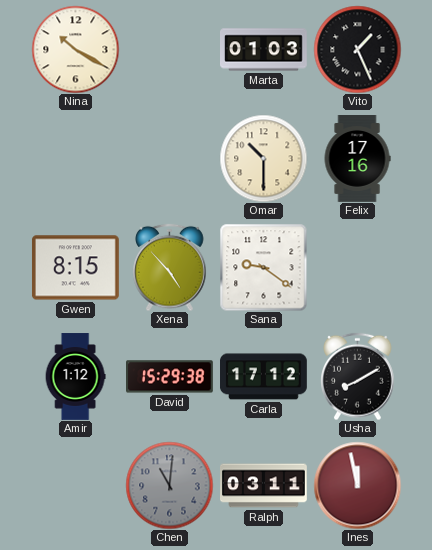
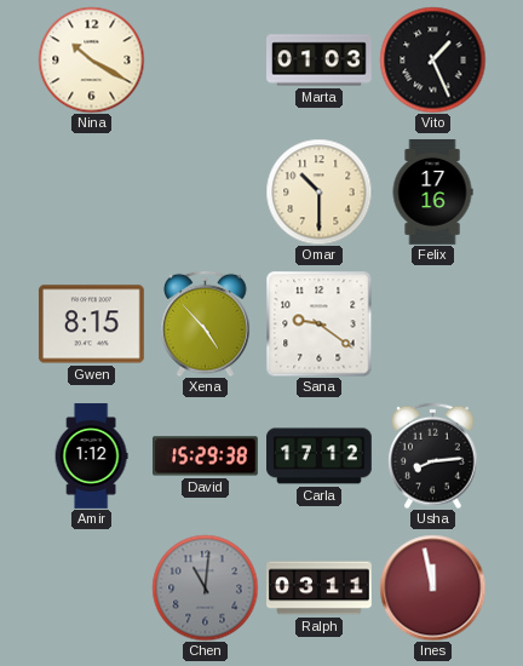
Usha: 8:10 -> 8:14
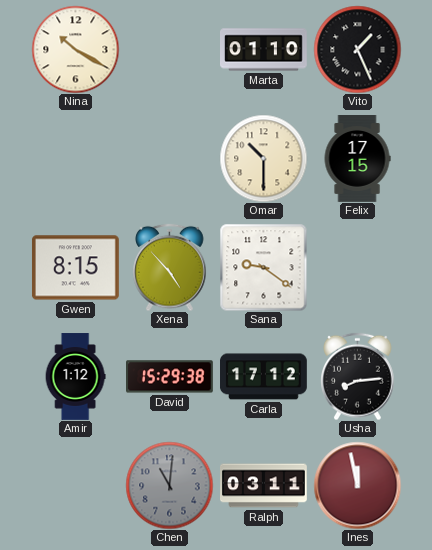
Marta: 01:03 -> 01:10
Felix: 17:16 -> 17:15
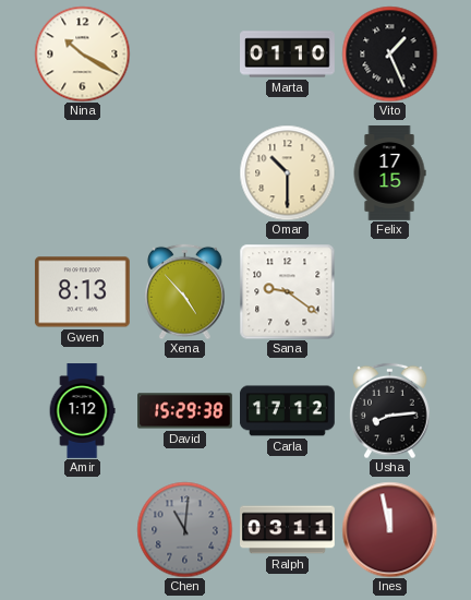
Gwen: 8:15 -> 8:13
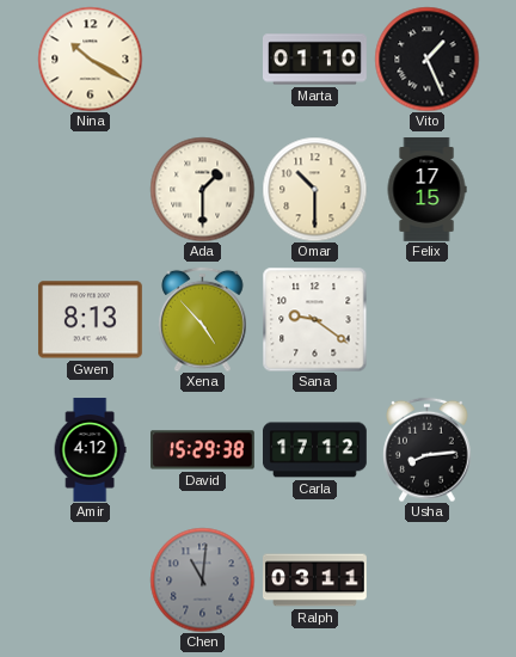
Ada: none -> 1:30
Amir: 1:12 -> 4:12
Ines: 11:58 -> none
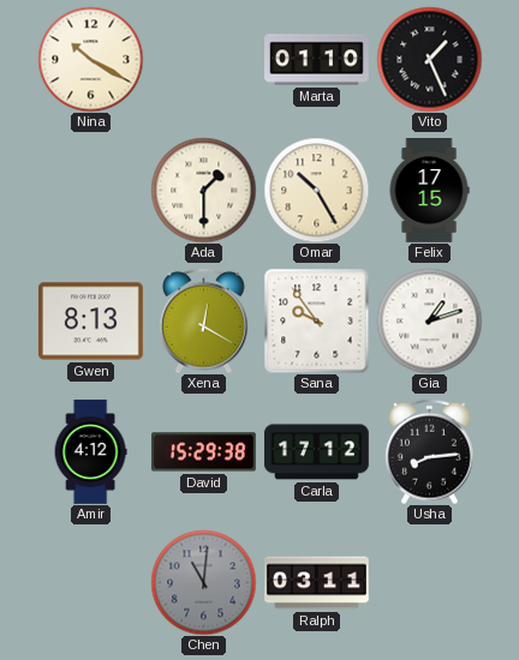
Omar: 10:30 -> 10:25
Xena: 4:53 -> 12:20
Sana: 9:21 -> 9:54
Gia: none -> 1:12
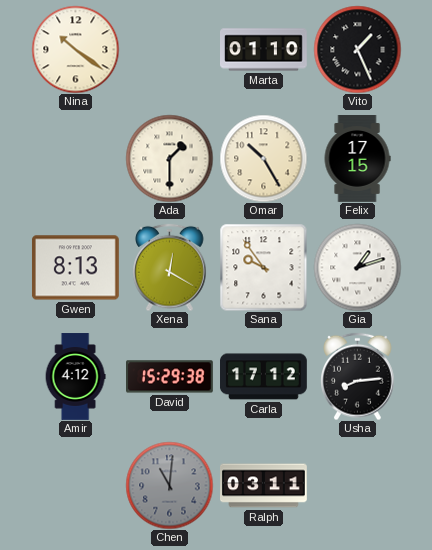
Nina: 10:20 -> 10:21
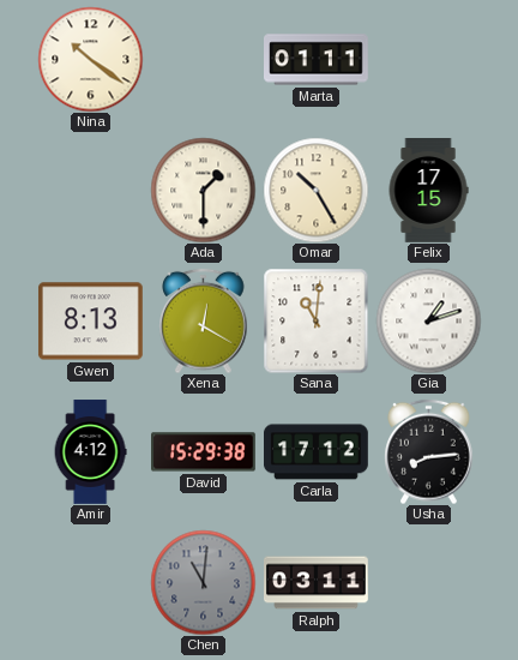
Marta: 01:10 -> 01:11
Vito: 1:26 -> none
Sana: 9:54 -> 11:01
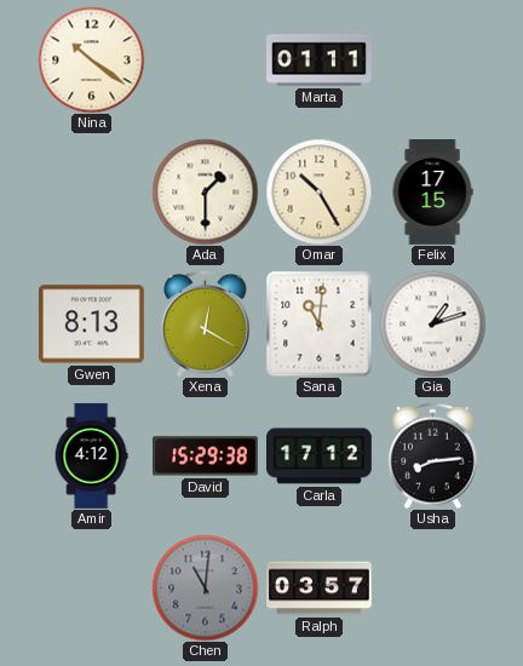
Ralph: 03:11 -> 03:57
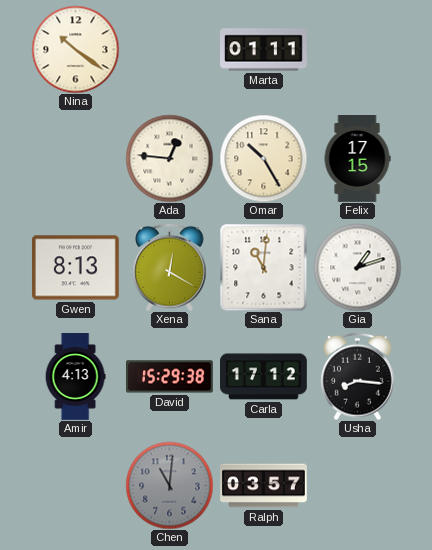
Ada: 1:30 -> 12:46
Amir: 4:12 -> 4:13
Usha: 8:14 -> 8:16
